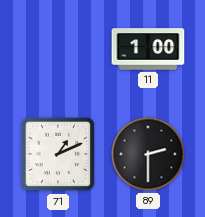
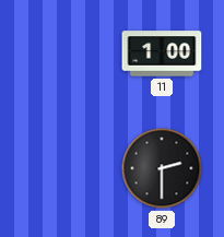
71: 1:11 -> none
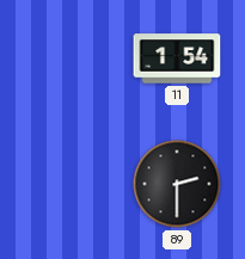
11: 1:00 -> 1:54
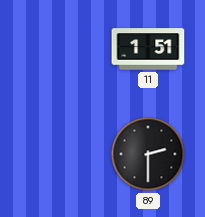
11: 1:54 -> 1:51
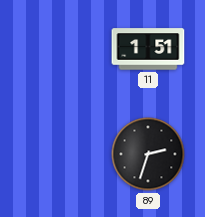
89: 2:30 -> 2:33
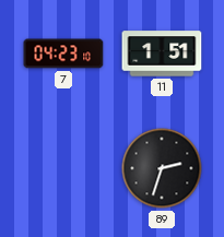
7: none -> 04:23
